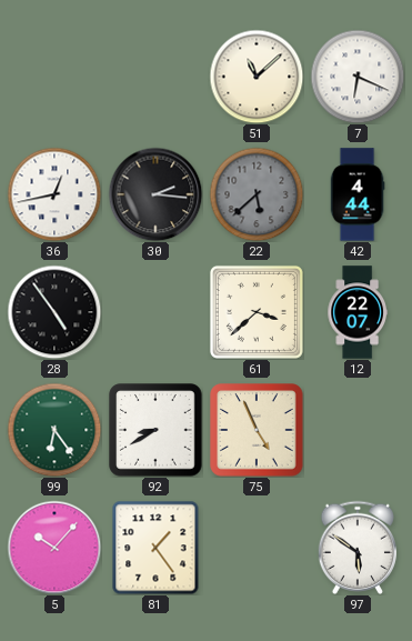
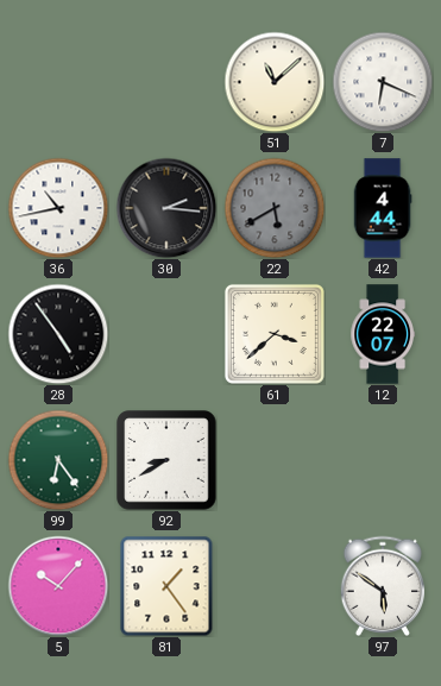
36: 12:43 -> 10:43
22: 5:38 -> 5:40
75: 4:56 -> none
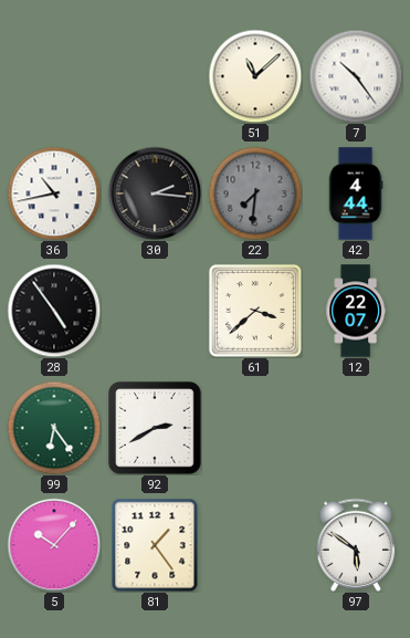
7: 6:19 -> 10:24
22: 5:40 -> 7:31
92: 8:40 -> 2:40
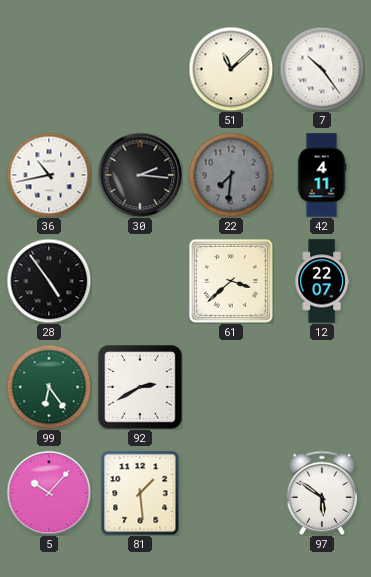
42: 4:44 -> 4:11
81: 1:24 -> 1:29
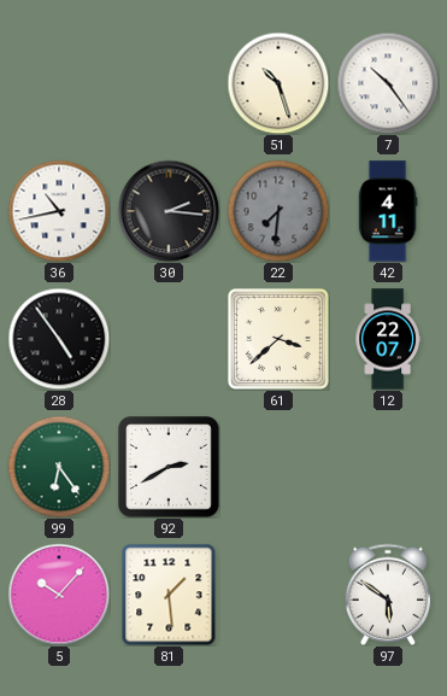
51: 11:08 -> 10:27
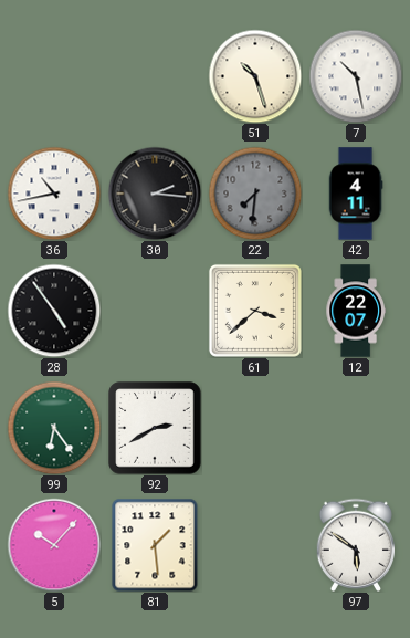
7: 10:24 -> 10:28
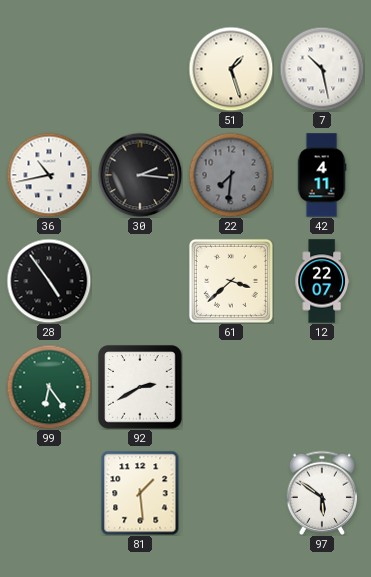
51: 10:27 -> 1:27
5: 10:07 -> none
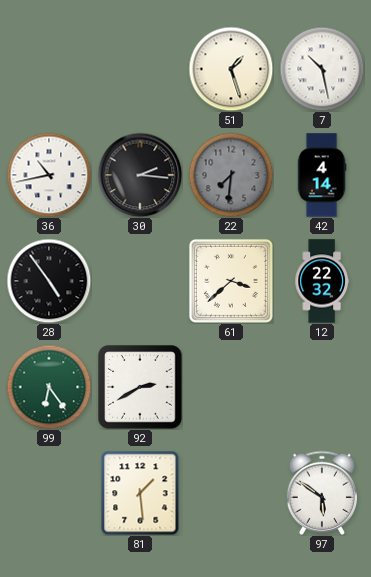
42: 4:11 -> 4:14
12: 22:07 -> 22:32
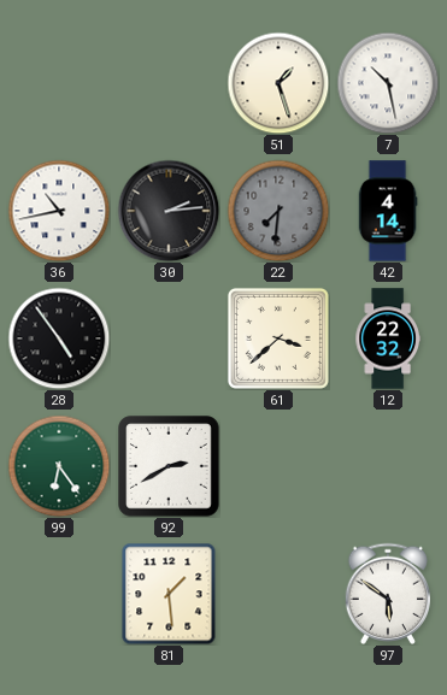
30: 2:16 -> 2:14
